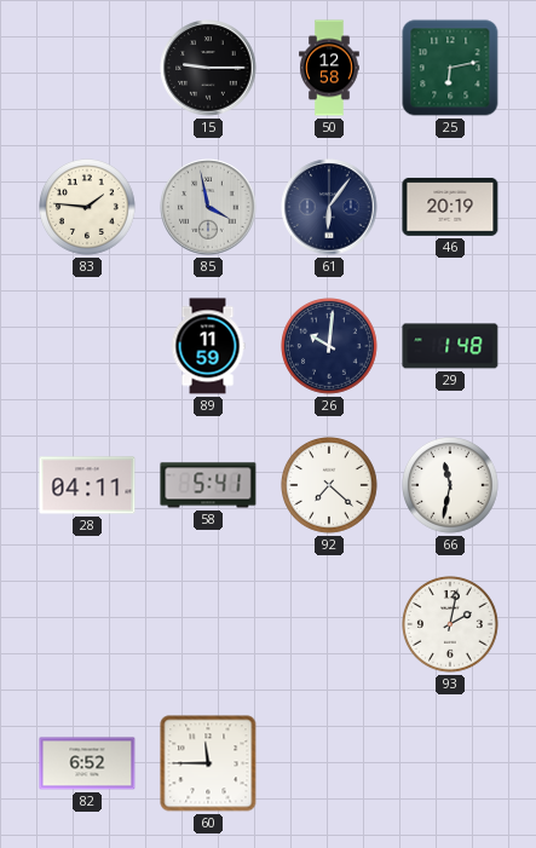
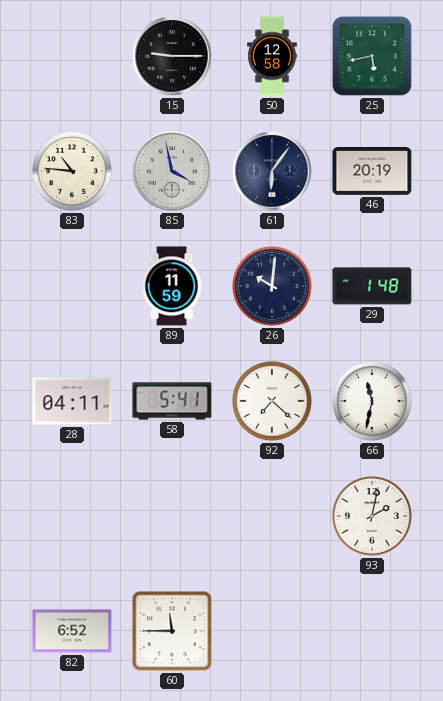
25: 6:13 -> 5:43
83: 1:46 -> 10:46
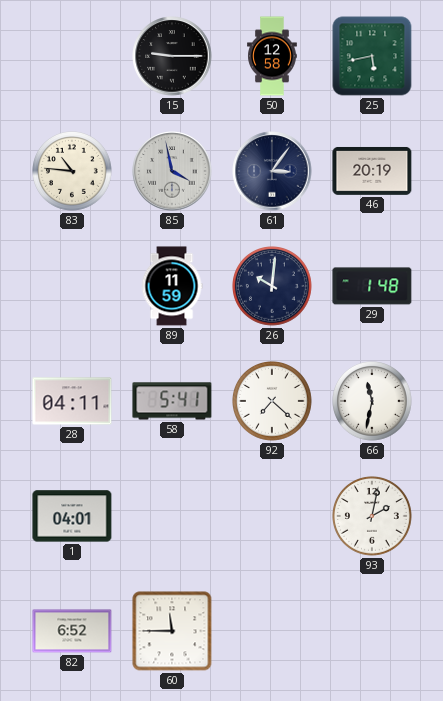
61: 6:06 -> 3:06
1: none -> 04:01
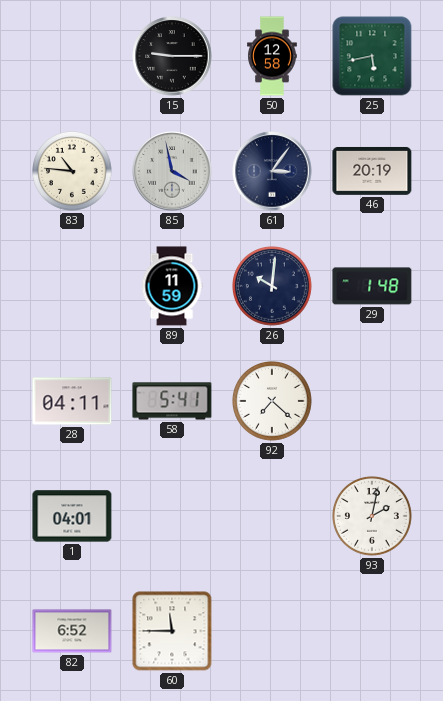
66: 11:32 -> none
